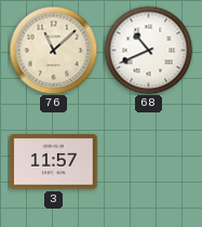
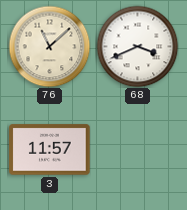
68: 10:41 -> 3:41
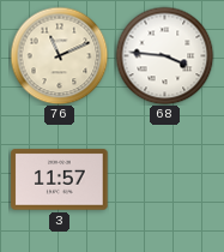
76: 11:08 -> 11:11
68: 3:41 -> 3:46
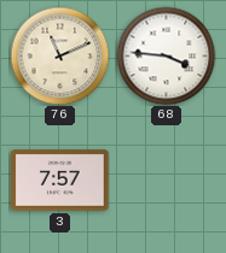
3: 11:57 -> 7:57
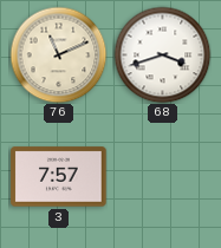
68: 3:46 -> 3:42
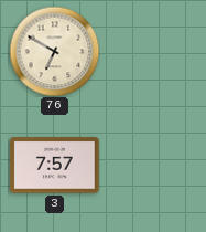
76: 11:11 -> 6:50
68: 3:42 -> none
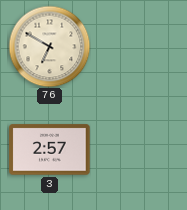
3: 7:57 -> 2:57
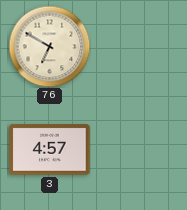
3: 2:57 -> 4:57
